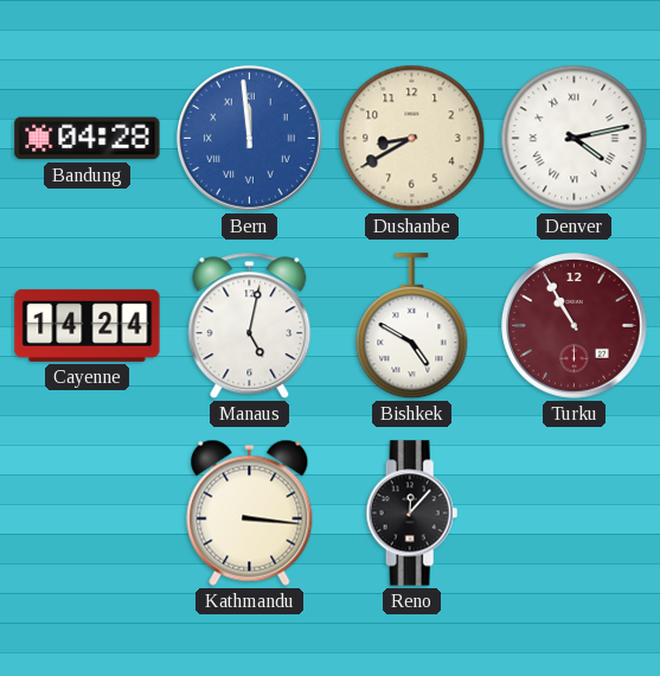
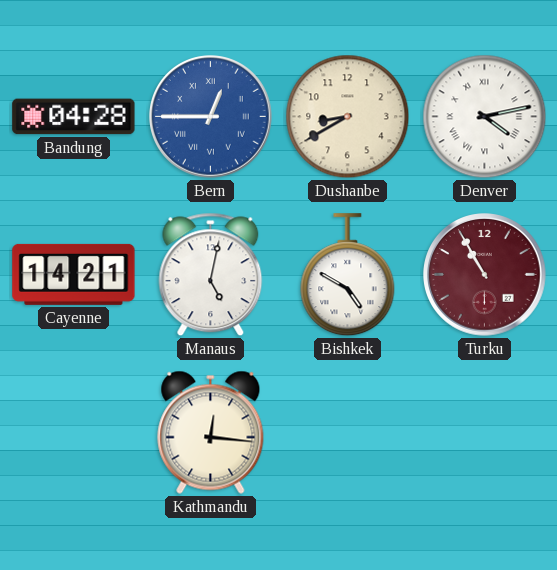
Bern: 11:59 -> 12:45
Cayenne: 14:24 -> 14:21
Kathmandu: 3:16 -> 12:16
Reno: 12:07 -> none
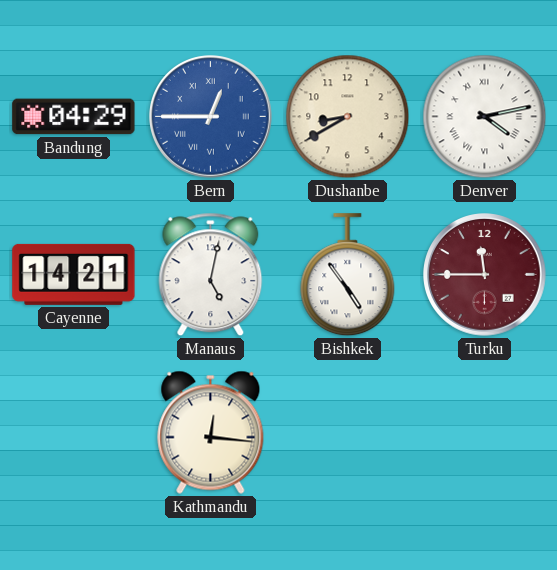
Bandung: 04:28 -> 04:29
Bishkek: 4:50 -> 4:54
Turku: 10:55 -> 11:45
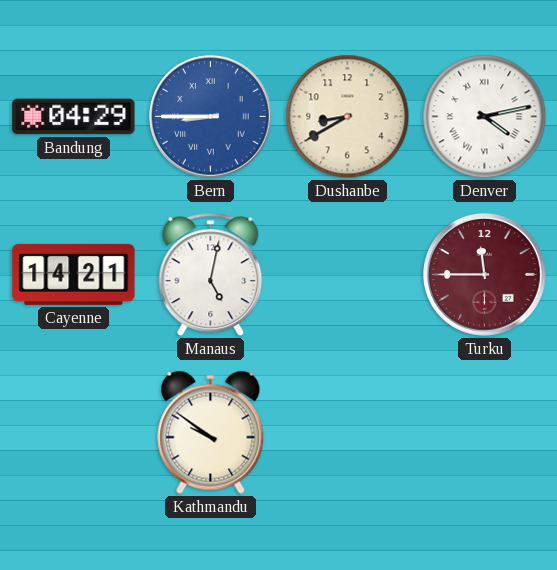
Bern: 12:45 -> 8:45
Bishkek: 4:54 -> none
Kathmandu: 12:16 -> 9:51
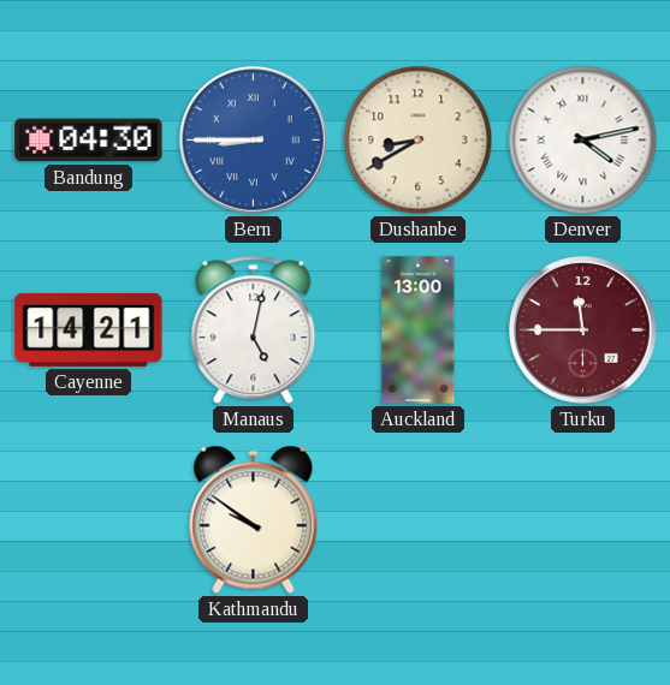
Bandung: 04:29 -> 04:30
Auckland: none -> 13:00
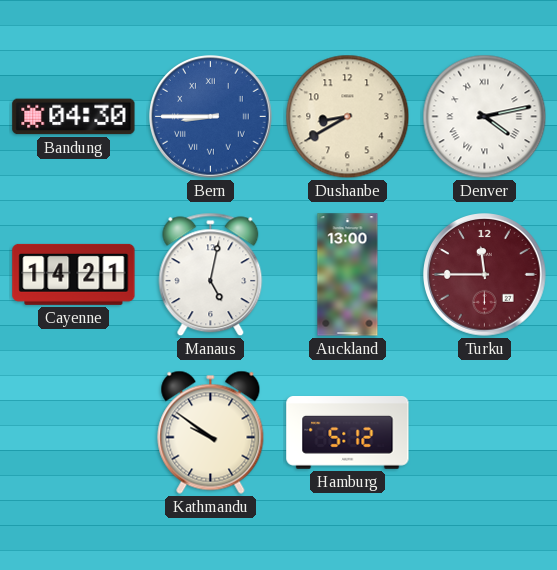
Hamburg: none -> 5:12
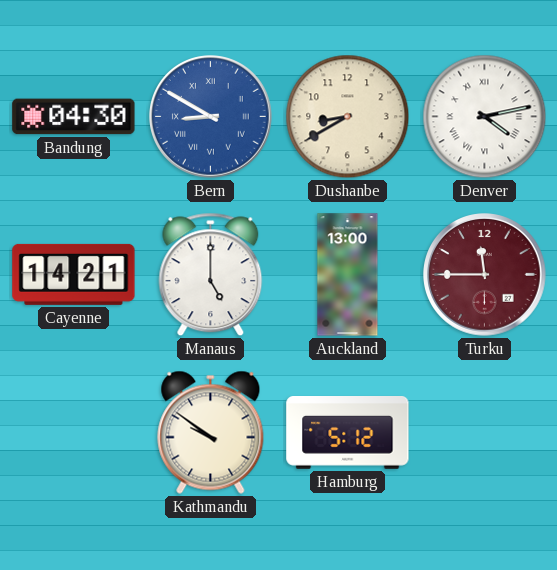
Bern: 8:45 -> 8:50
Manaus: 5:02 -> 5:00
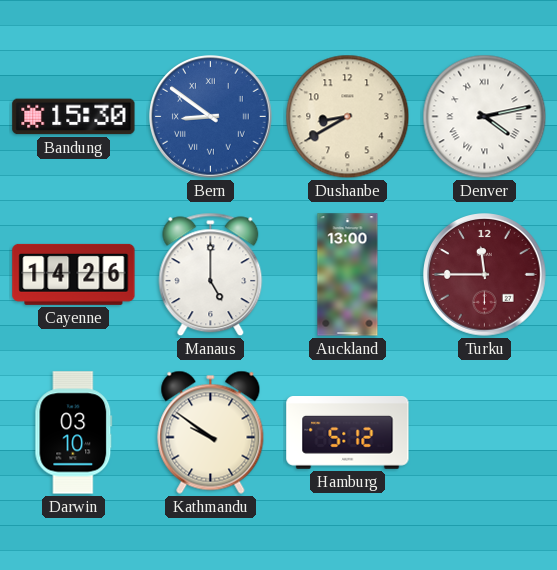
Bandung: 04:30 -> 15:30
Bern: 8:50 -> 8:51
Cayenne: 14:21 -> 14:26
Darwin: none -> 03:10
